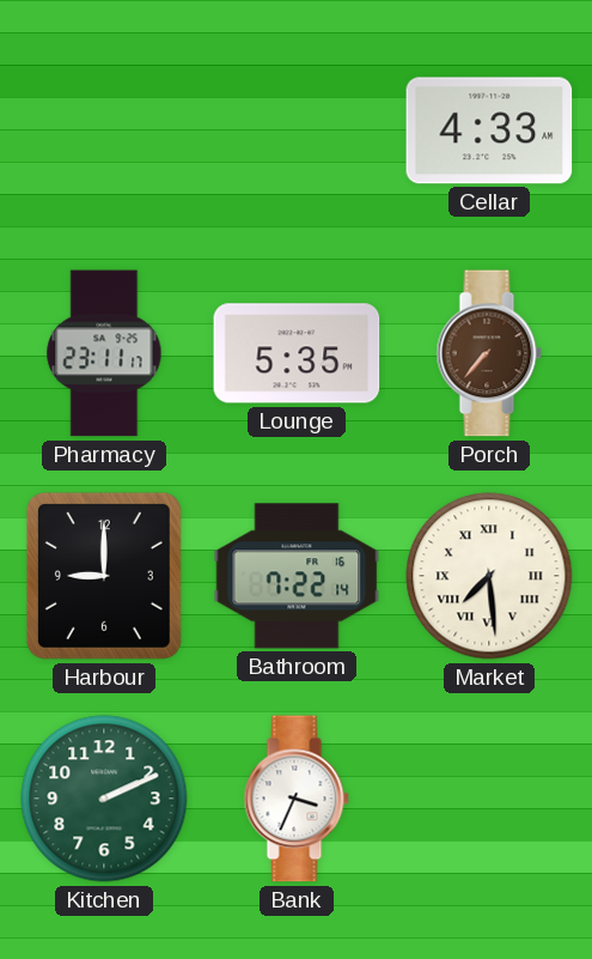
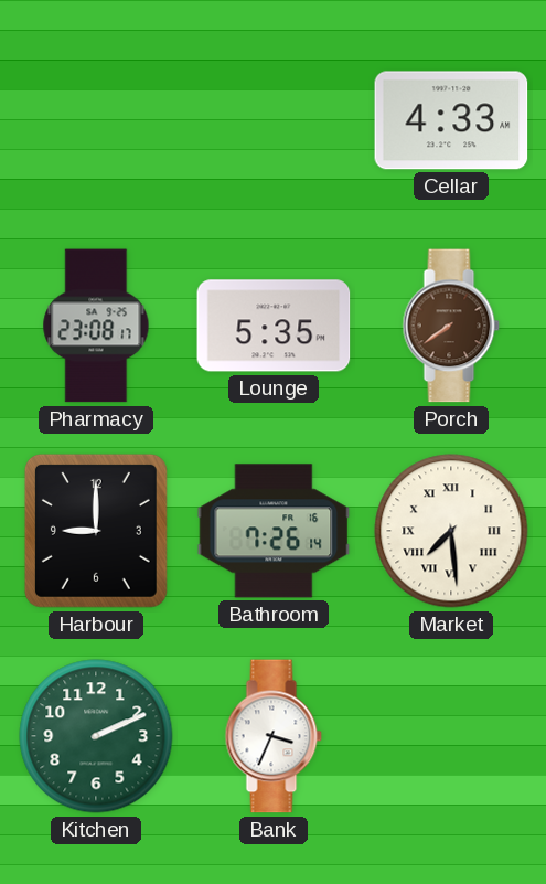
Pharmacy: 23:11 -> 23:08
Porch: 7:37 -> 7:39
Bathroom: 7:22 -> 7:26
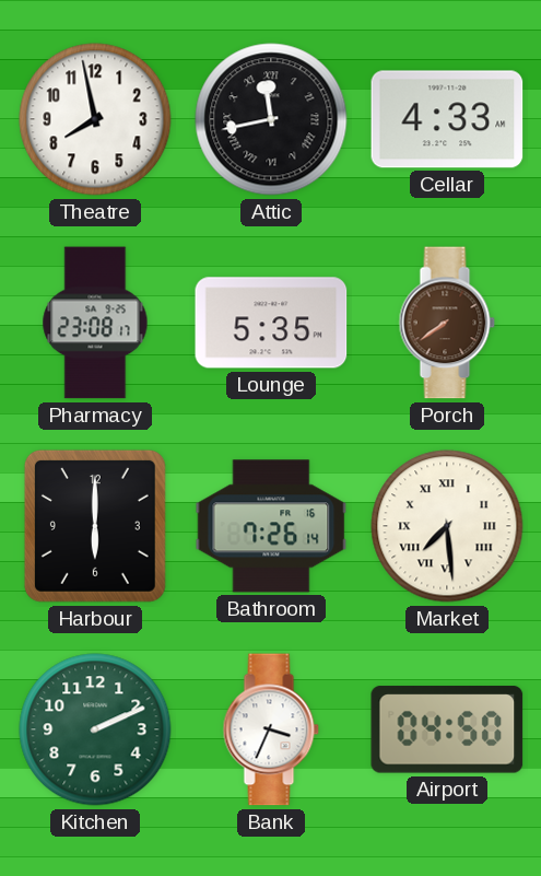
Theatre: none -> 7:58
Attic: none -> 11:43
Harbour: 9:00 -> 6:00
Airport: none -> 04:50
